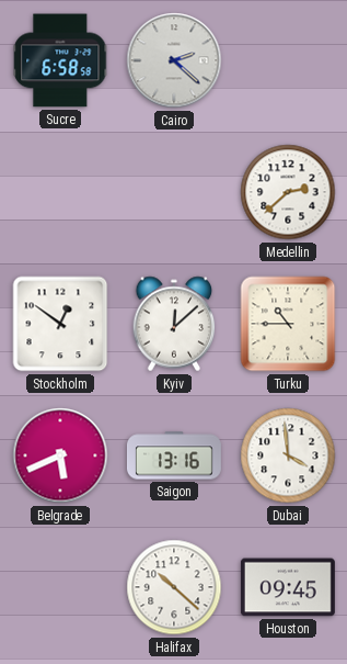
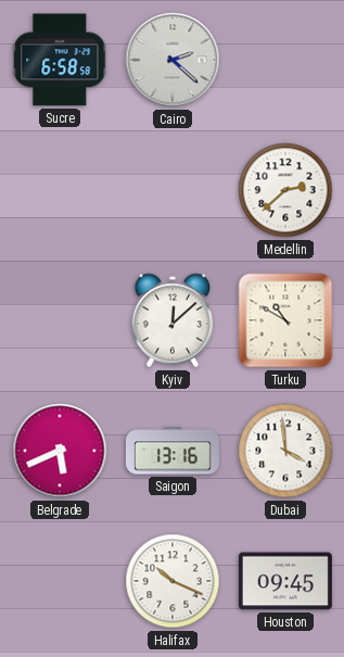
Stockholm: 12:51 -> none
Turku: 10:45 -> 10:50
Halifax: 10:22 -> 10:19
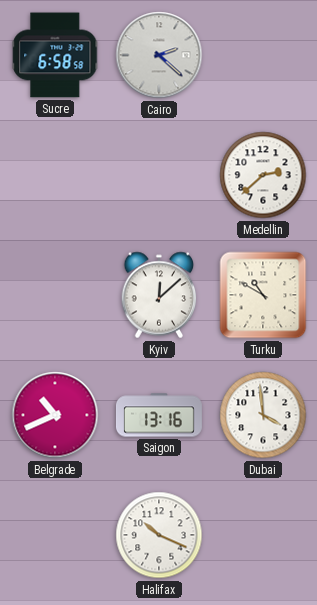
Belgrade: 5:41 -> 10:41
Houston: 09:45 -> none
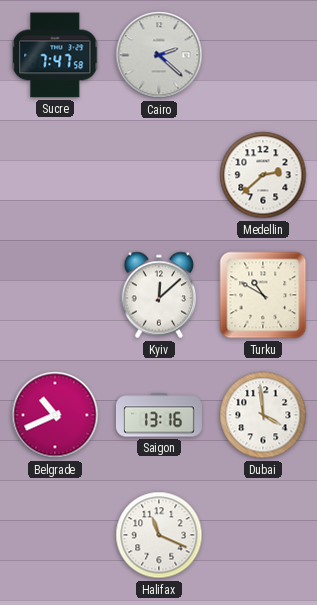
Sucre: 6:58 -> 7:47
Halifax: 10:19 -> 11:19
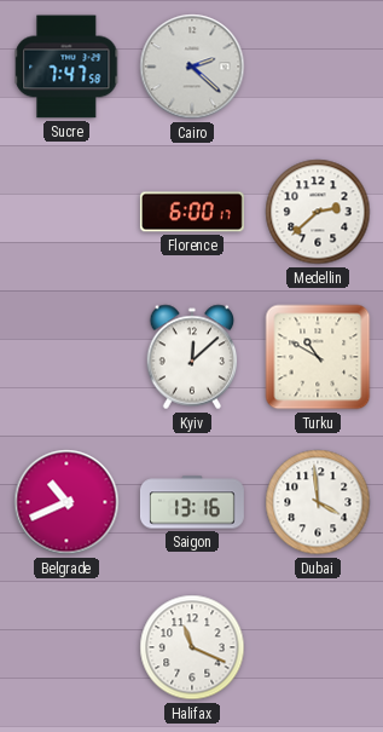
Florence: none -> 6:00
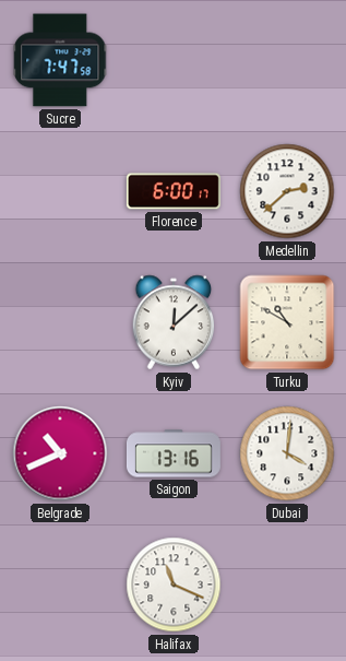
Cairo: 2:22 -> none
Dubai: 3:59 -> 4:01
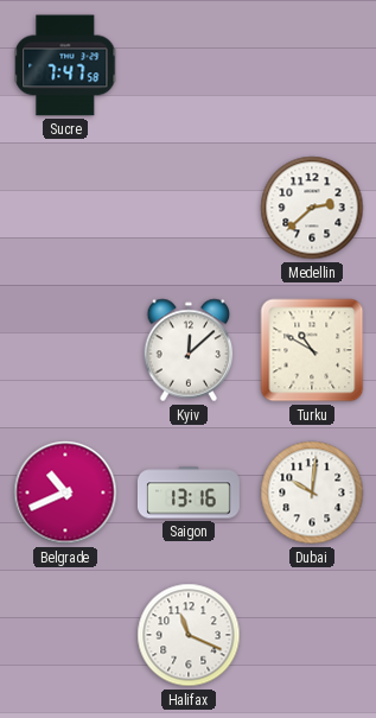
Florence: 6:00 -> none
Dubai: 4:01 -> 10:01
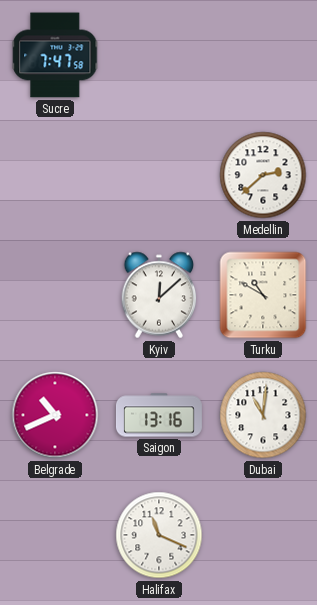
Dubai: 10:01 -> 11:01
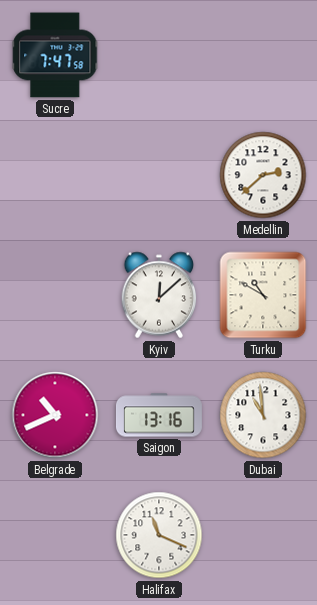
Dubai: 11:01 -> 10:59
